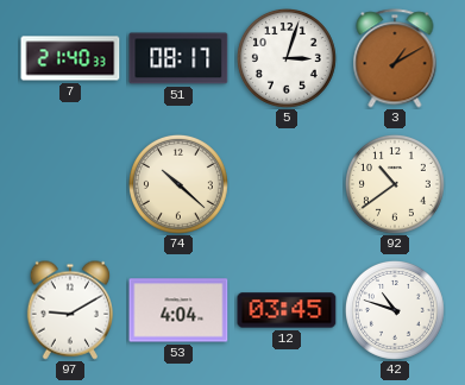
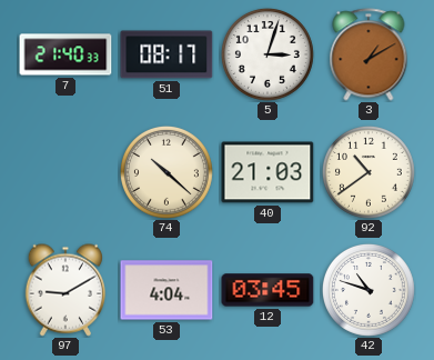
40: none -> 21:03
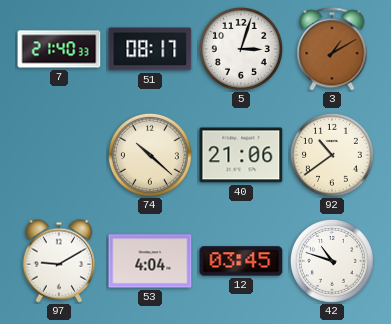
40: 21:03 -> 21:06
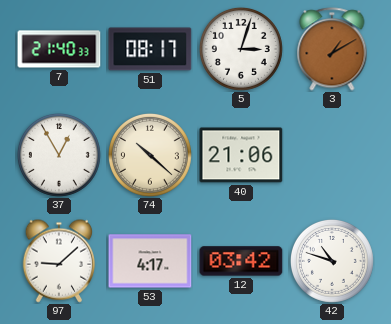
37: none -> 12:55
92: 10:39 -> none
97: 9:10 -> 9:08
53: 4:04 -> 4:17
12: 03:45 -> 03:42
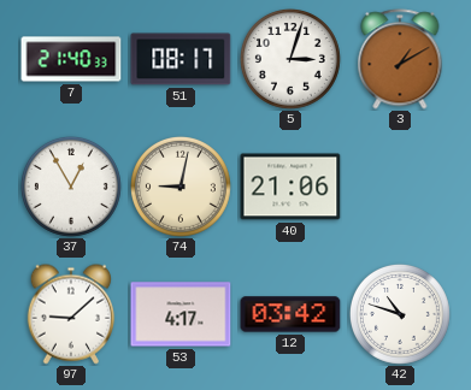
74: 10:22 -> 9:02
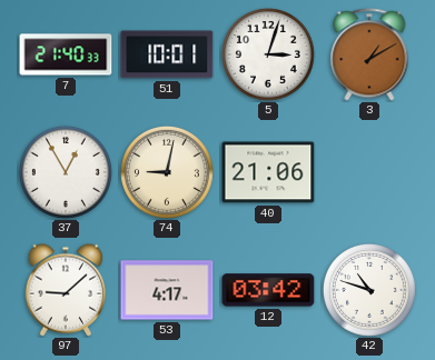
51: 08:17 -> 10:01
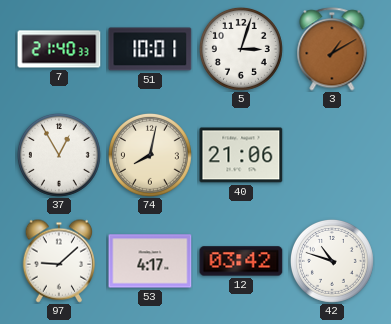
74: 9:02 -> 8:02
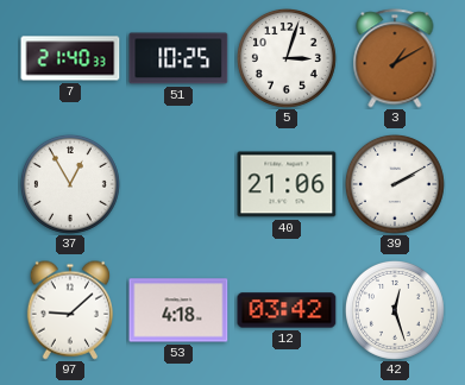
51: 10:01 -> 10:25
74: 8:02 -> none
39: none -> 2:10
53: 4:17 -> 4:18
42: 10:48 -> 12:27
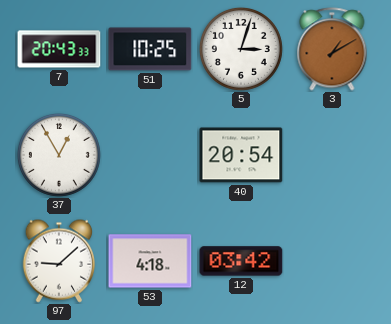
7: 21:40 -> 20:43
40: 21:06 -> 20:54
39: 2:10 -> none
42: 12:27 -> none
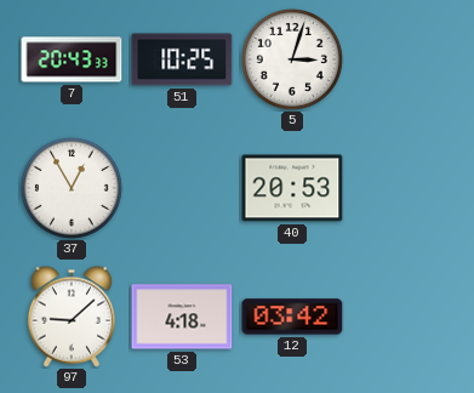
3: 1:10 -> none
40: 20:54 -> 20:53
